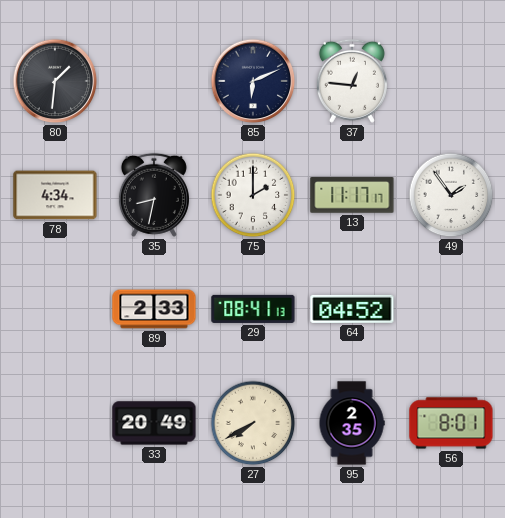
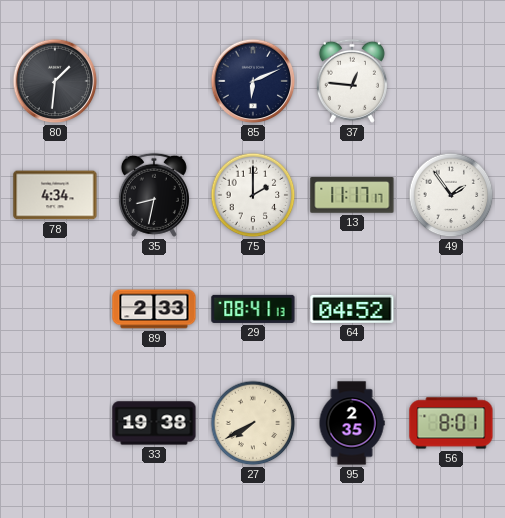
33: 20:49 -> 19:38
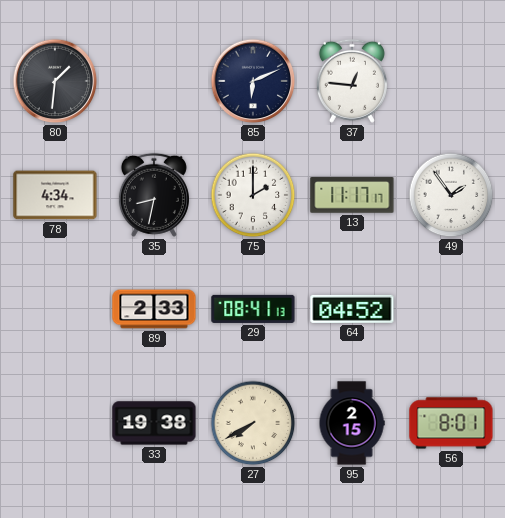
95: 2:35 -> 2:15
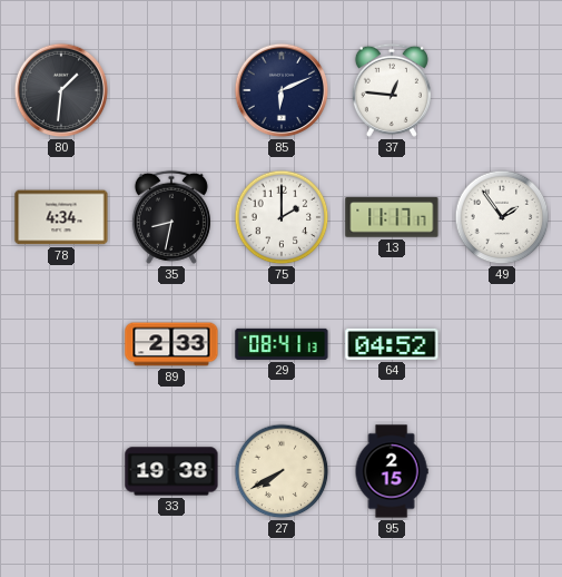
56: 8:01 -> none
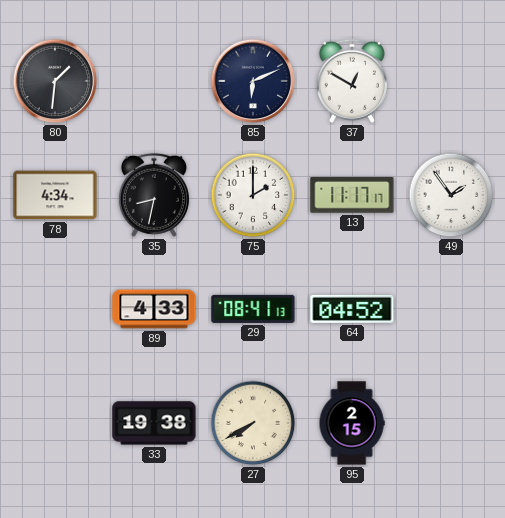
37: 12:46 -> 12:50
89: 2:33 -> 4:33
